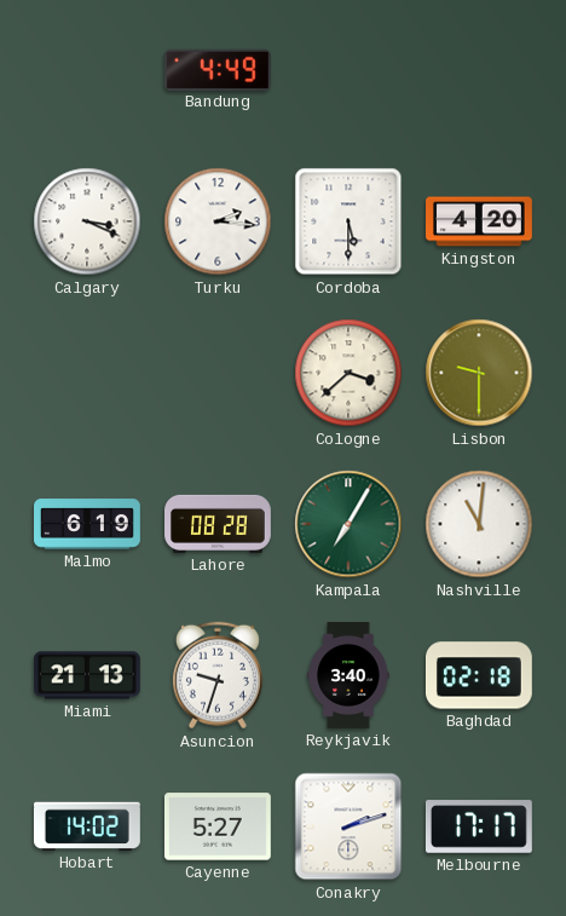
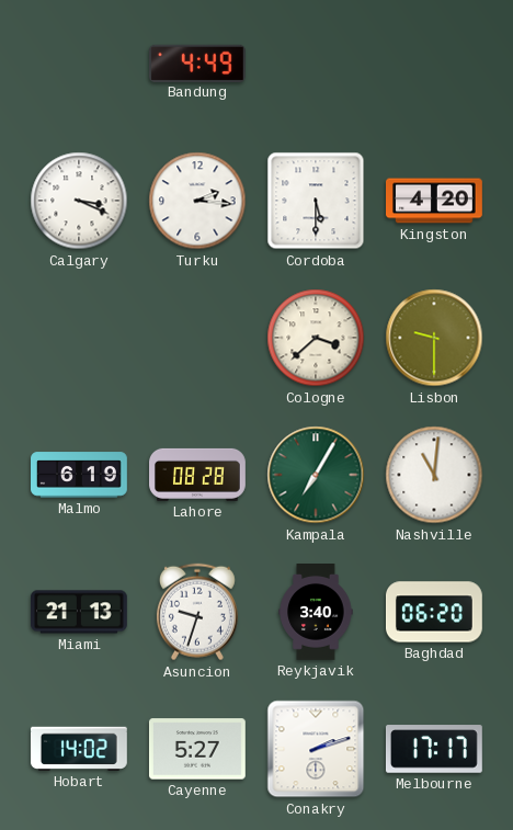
Baghdad: 02:18 -> 06:20
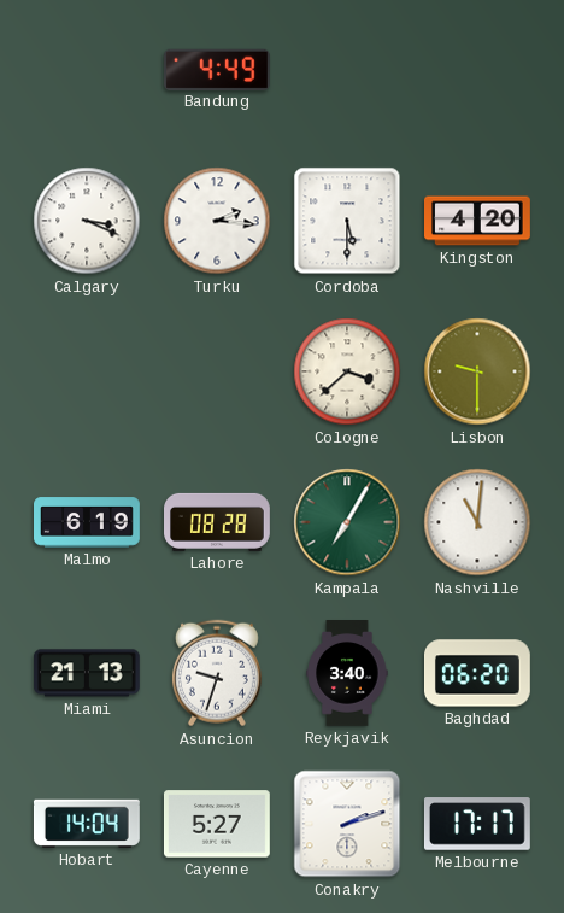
Hobart: 14:02 -> 14:04
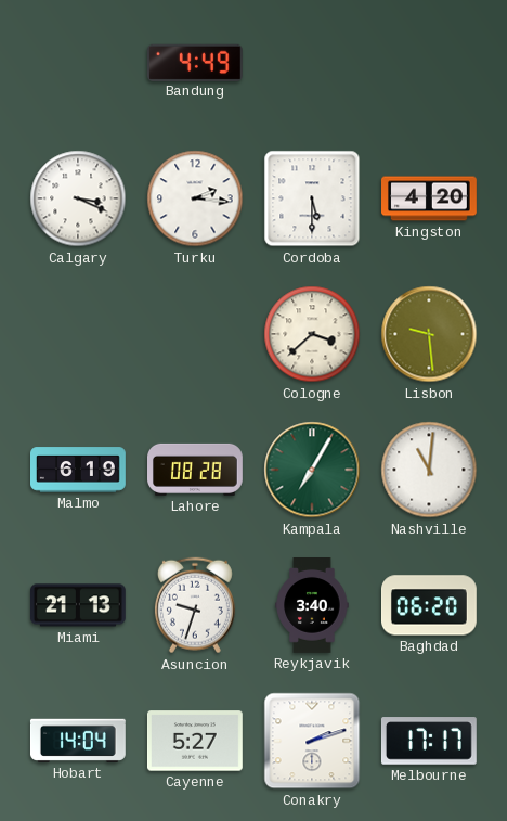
Lisbon: 9:30 -> 9:29
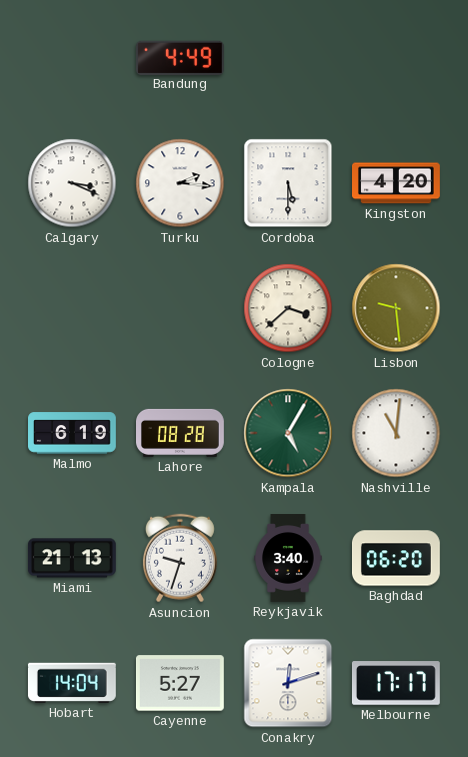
Kampala: 7:05 -> 5:05
Conakry: 2:12 -> 12:12
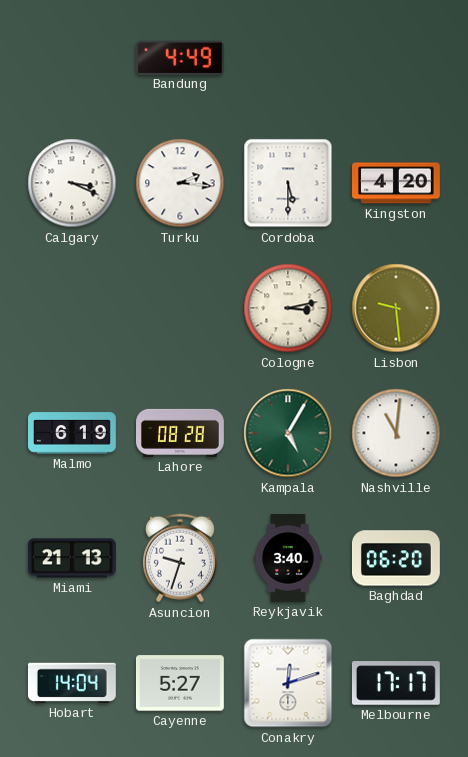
Cologne: 3:38 -> 3:13
